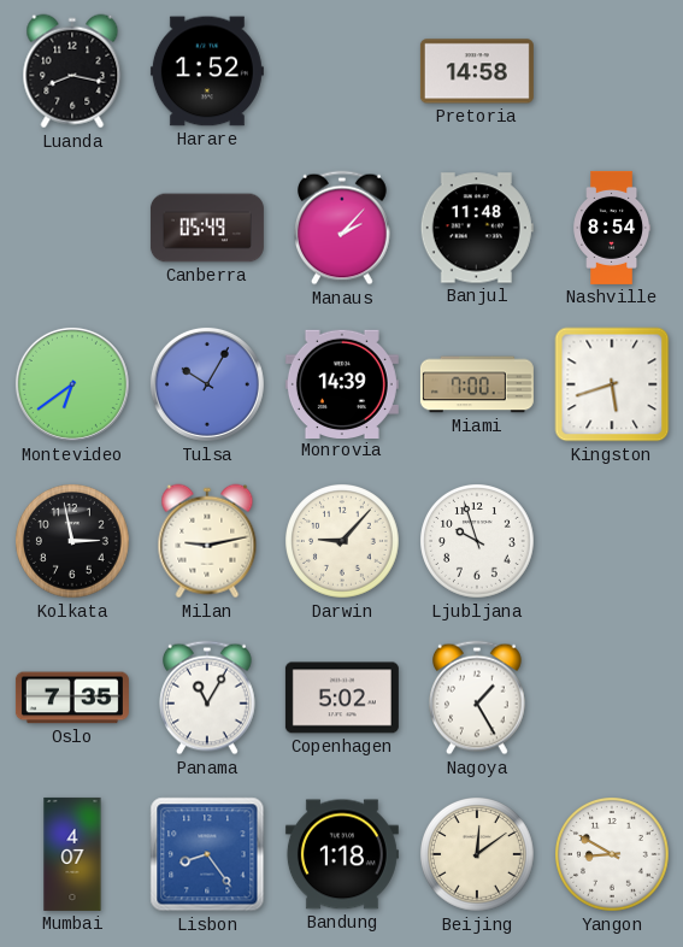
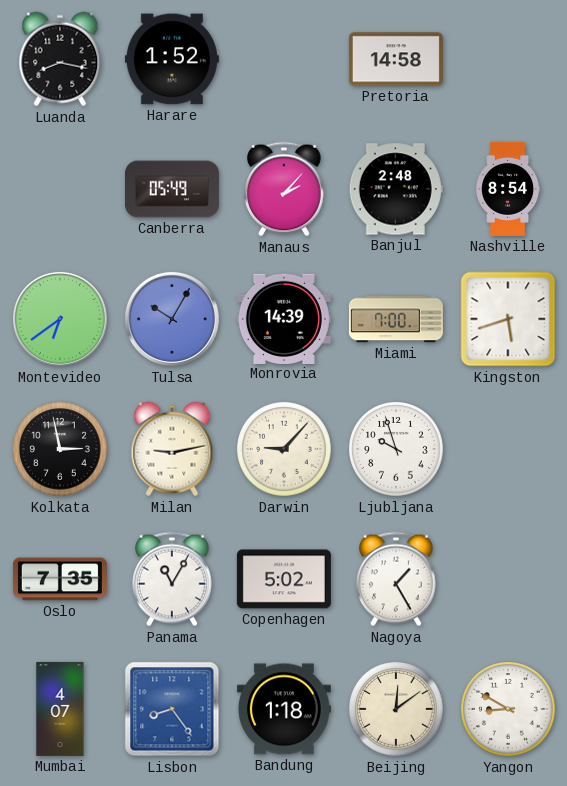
Banjul: 11:48 -> 2:48
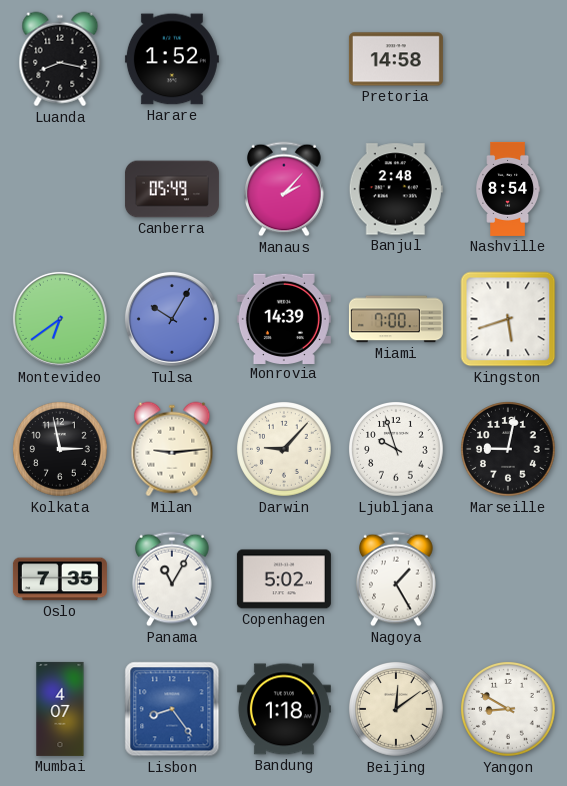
Milan: 9:13 -> 9:14
Marseille: none -> 9:02
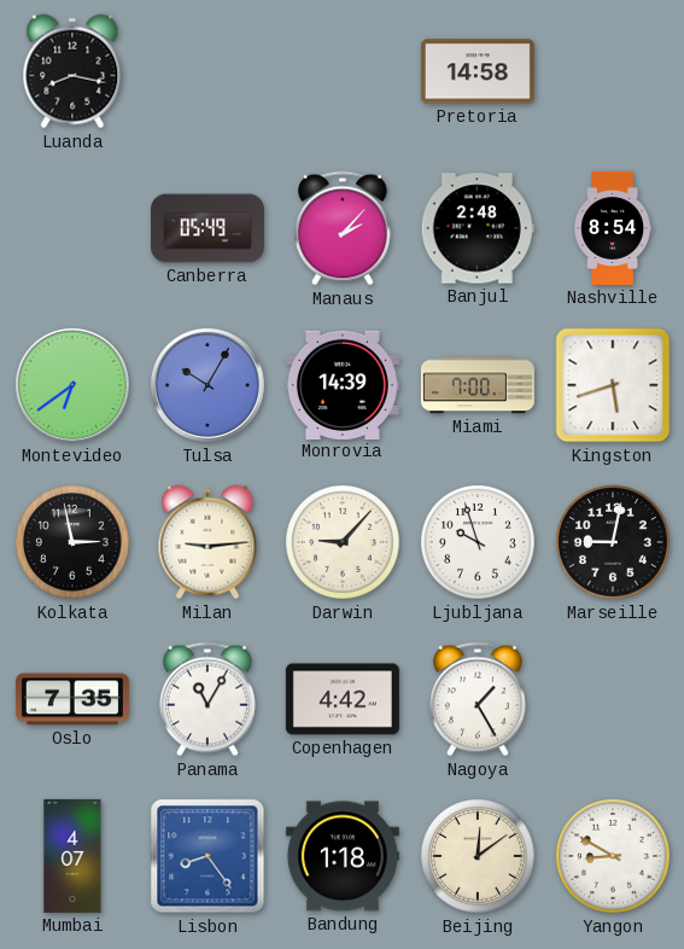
Harare: 1:52 -> none
Copenhagen: 5:02 -> 4:42
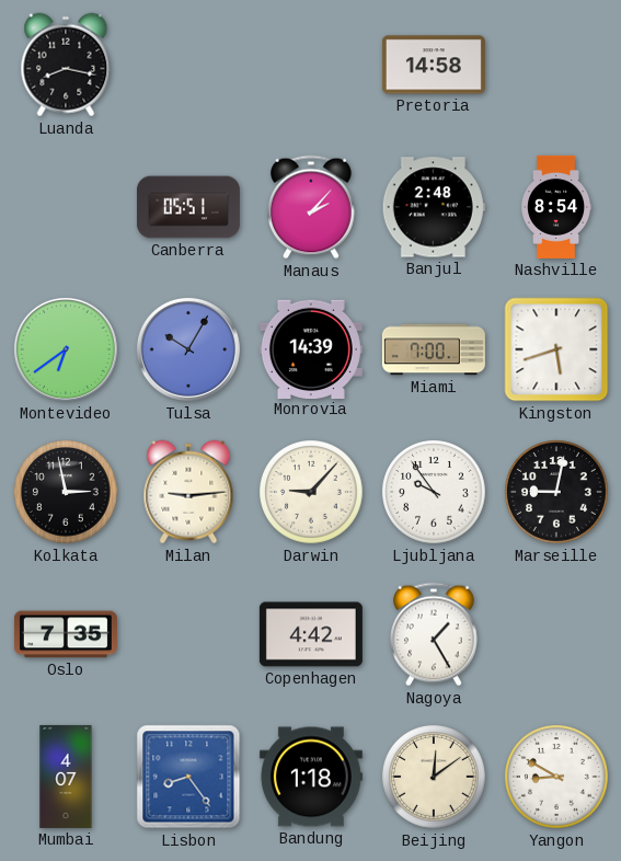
Canberra: 05:49 -> 05:51
Ljubljana: 9:57 -> 9:54
Panama: 11:05 -> none
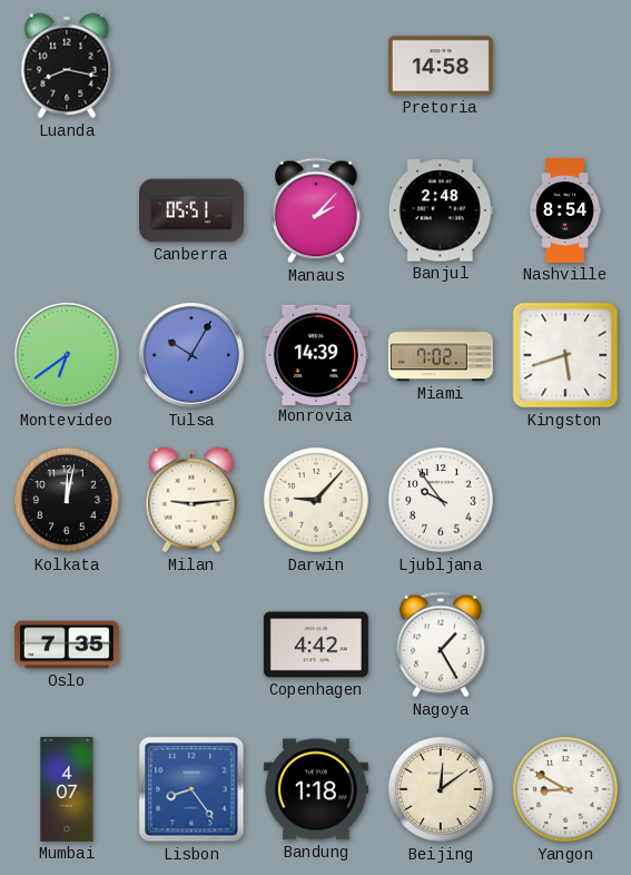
Miami: 7:00 -> 7:02
Kolkata: 2:58 -> 12:02
Marseille: 9:02 -> none
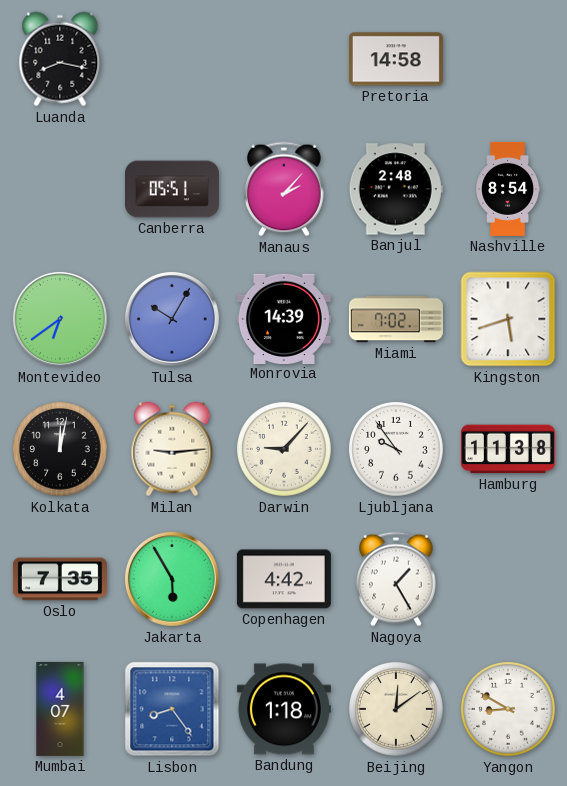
Hamburg: none -> 11:38
Jakarta: none -> 5:55
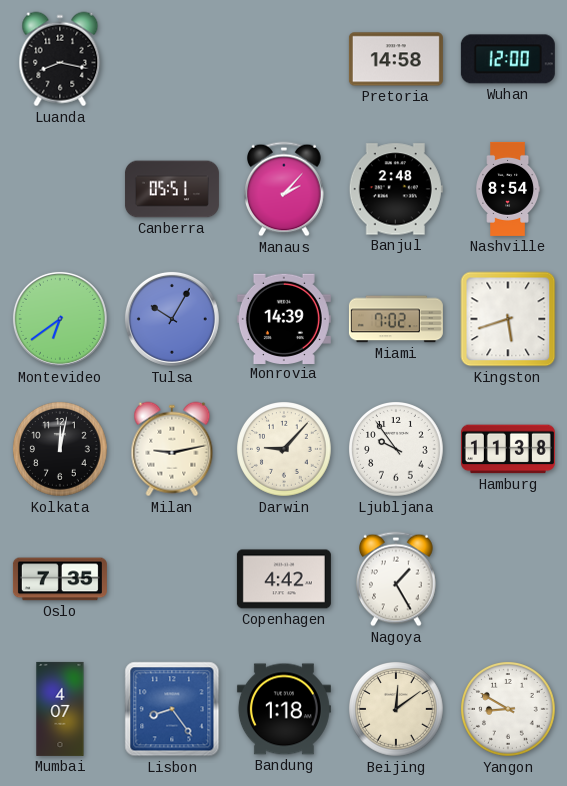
Wuhan: none -> 12:00
Milan: 9:14 -> 9:13
Jakarta: 5:55 -> none
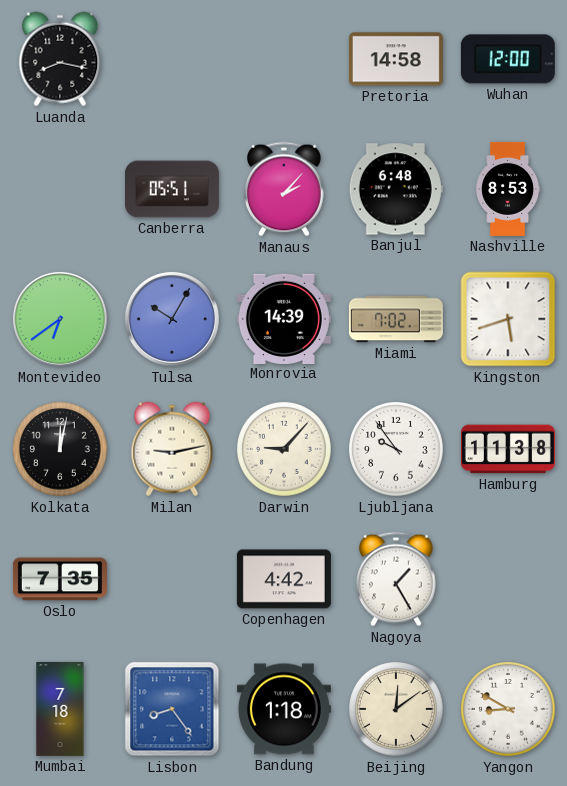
Banjul: 2:48 -> 6:48
Nashville: 8:54 -> 8:53
Mumbai: 4:07 -> 7:18
